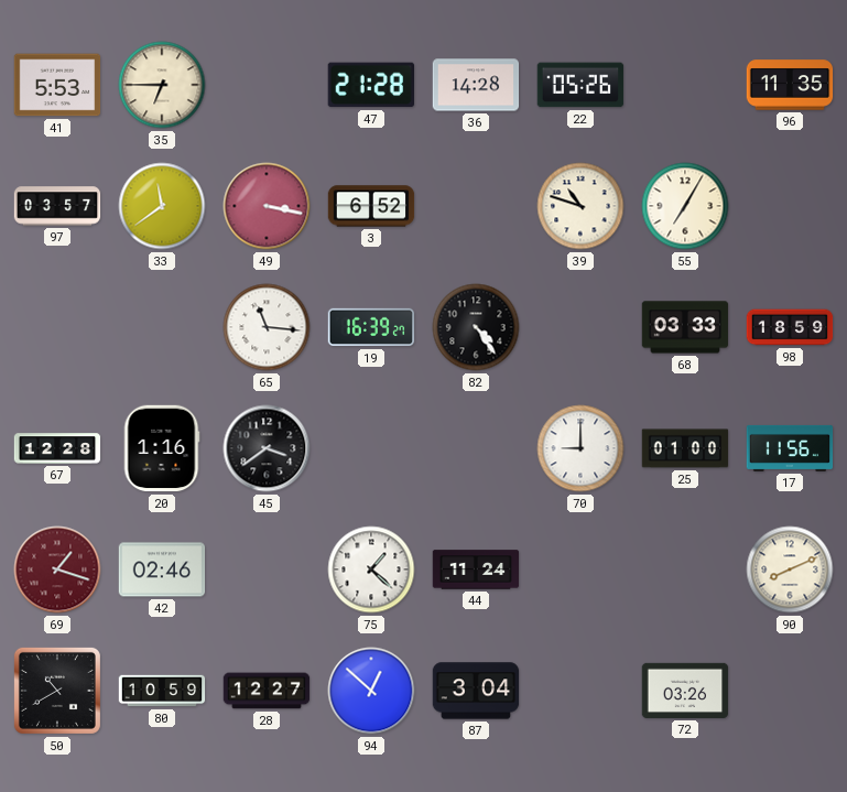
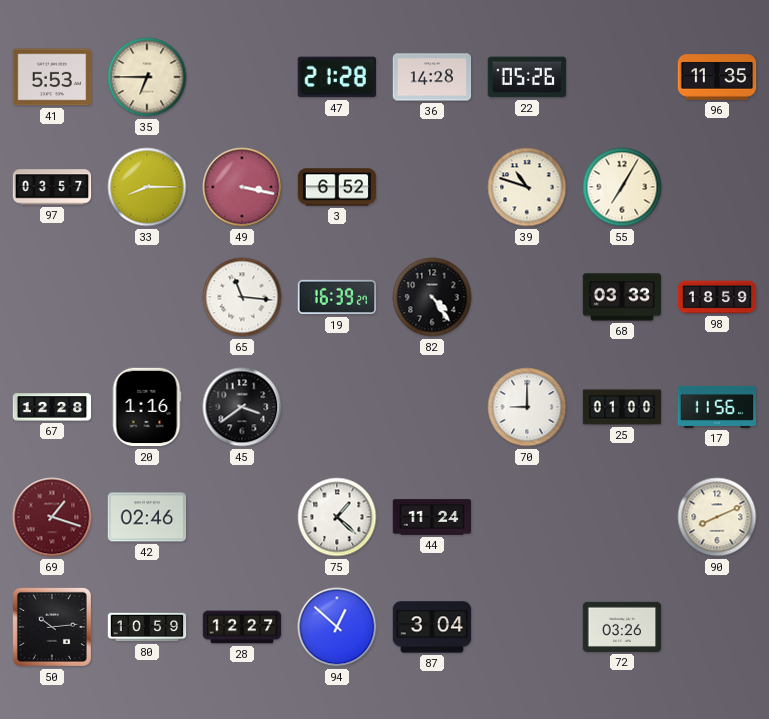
33: 11:39 -> 8:15
50: 10:40 -> 10:14
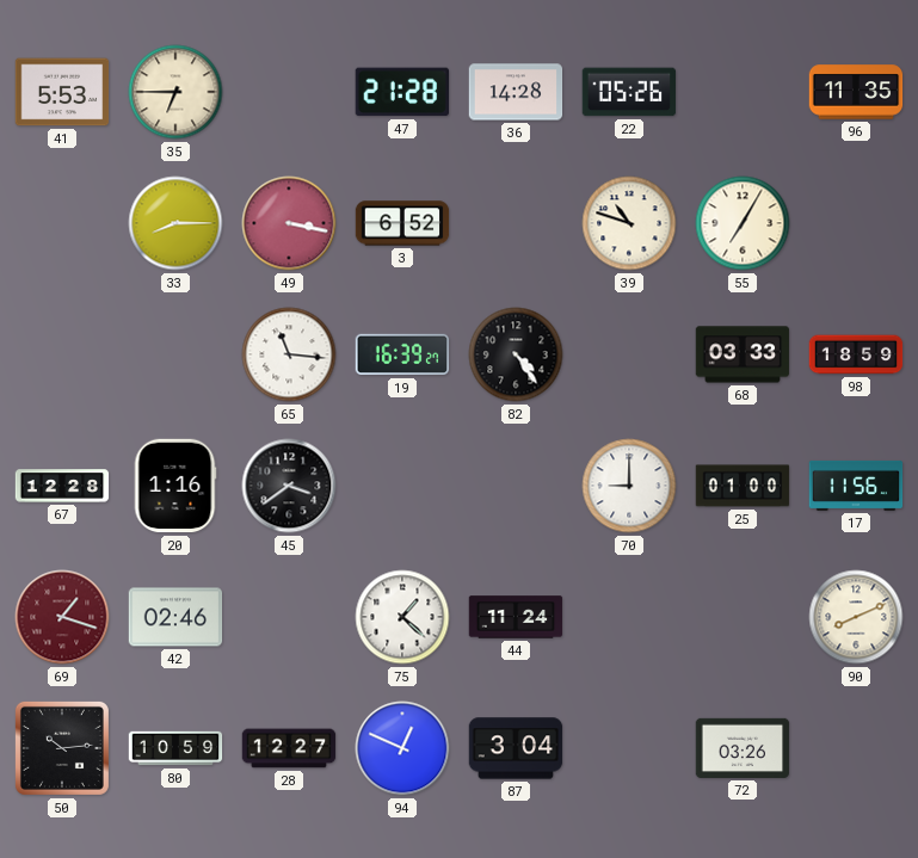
97: 03:57 -> none
94: 12:52 -> 12:49
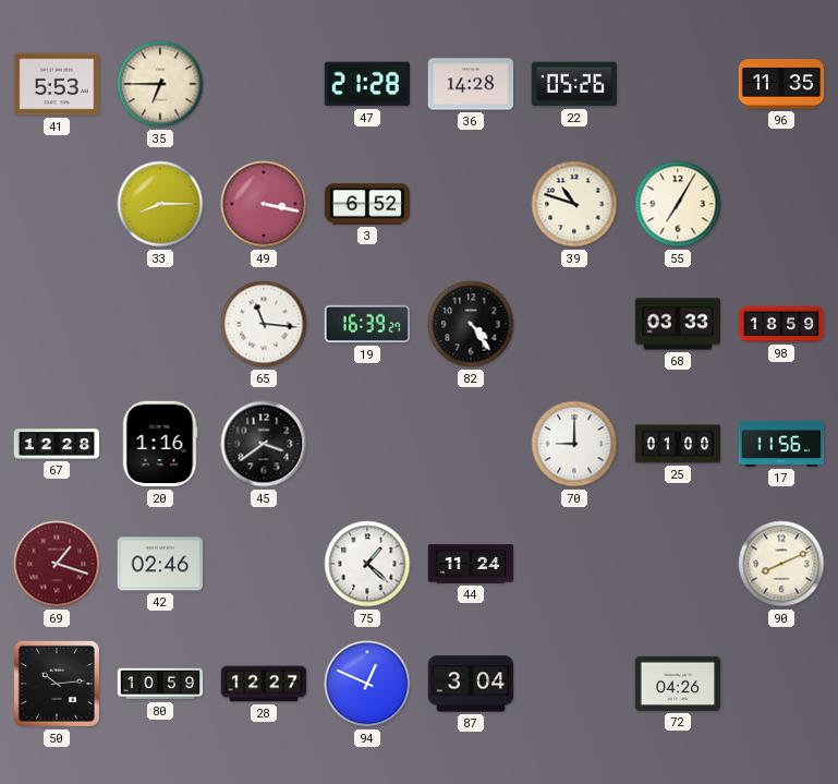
72: 03:26 -> 04:26
